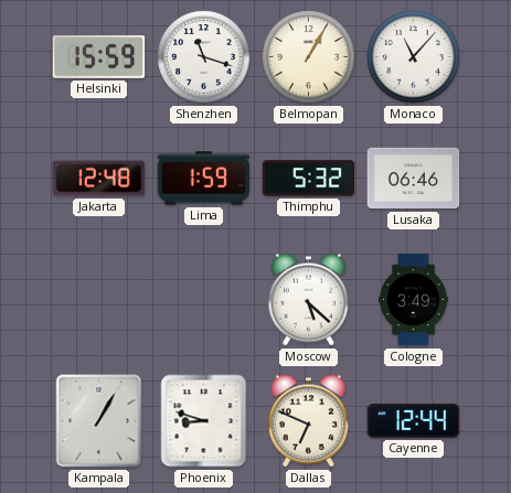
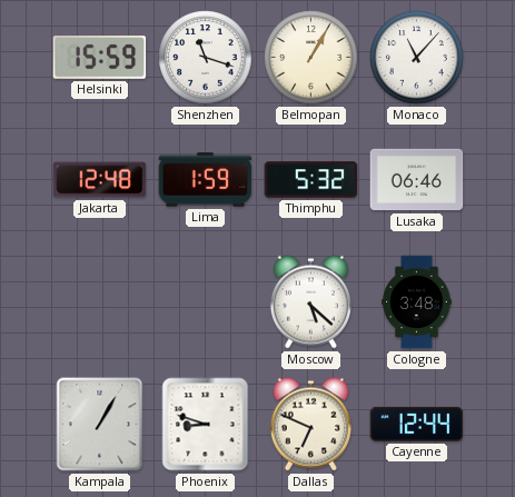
Cologne: 3:49 -> 3:48
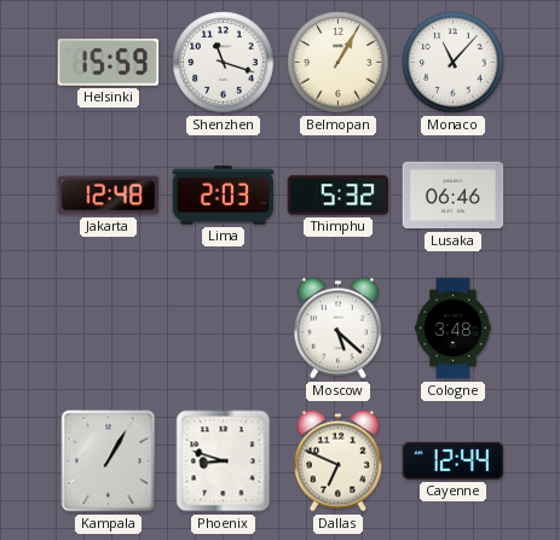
Lima: 1:59 -> 2:03
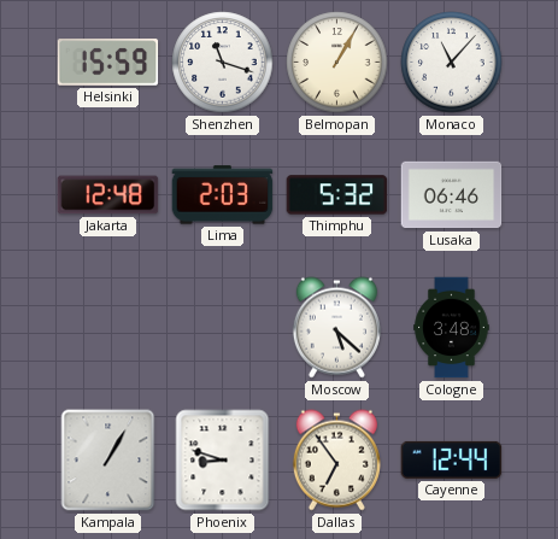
Dallas: 6:49 -> 6:54
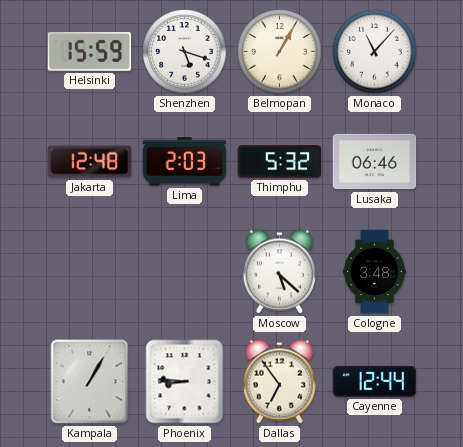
Shenzhen: 11:18 -> 5:18
Phoenix: 8:48 -> 8:46
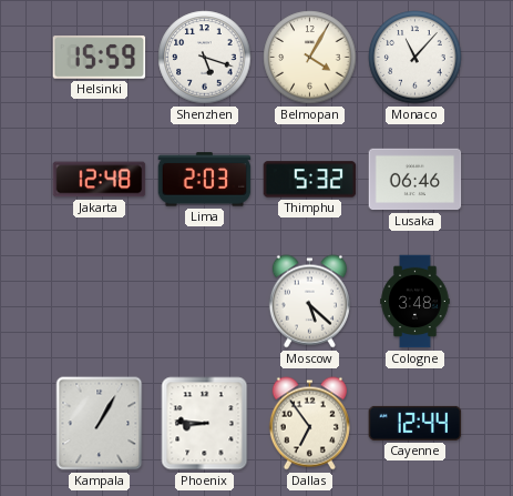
Belmopan: 1:05 -> 4:05
